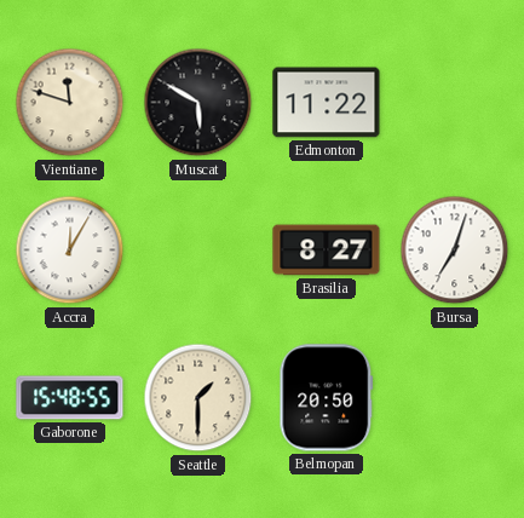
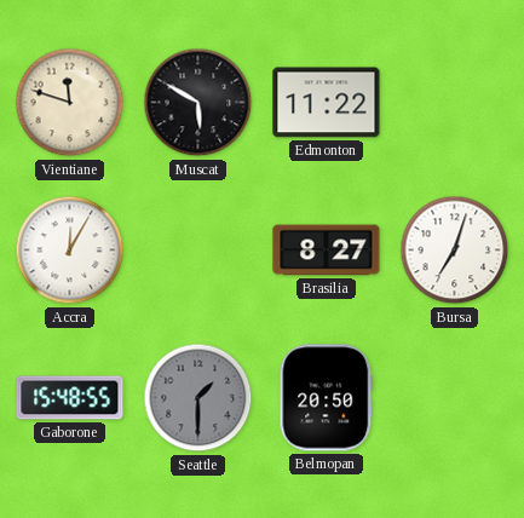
Seattle dial: cream -> grey
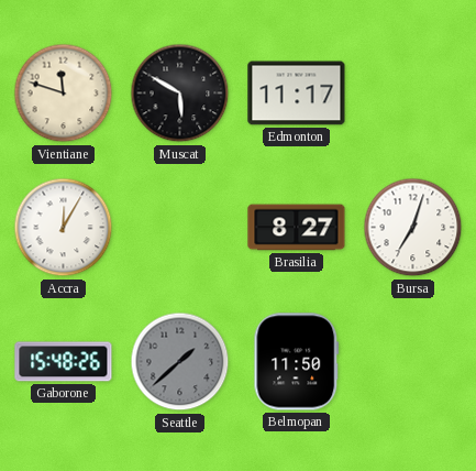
Edmonton: 11:22 -> 11:17
Gaborone: 15:48:55 -> 15:48:26
Seattle: 1:30 -> 1:38
Belmopan: 20:50 -> 11:50
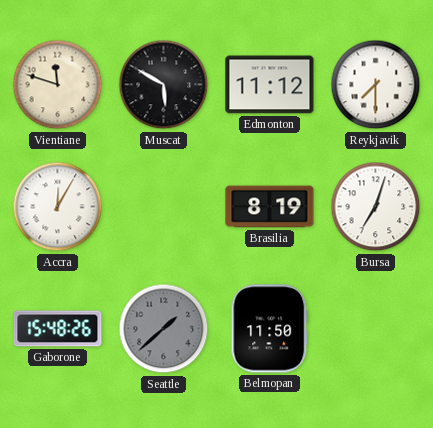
Edmonton: 11:17 -> 11:12
Reykjavik: none -> 7:30
Brasilia: 8:27 -> 8:19
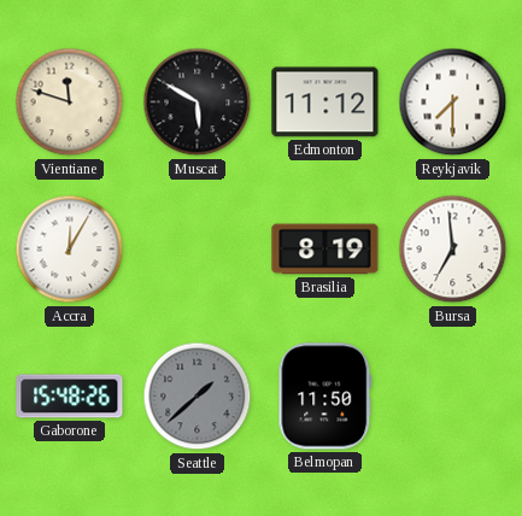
Bursa: 7:03 -> 6:59
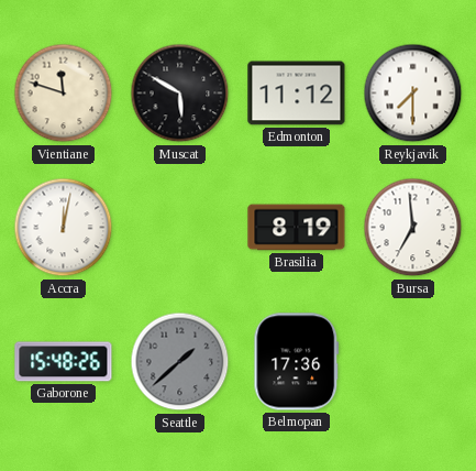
Accra: 12:05 -> 12:02
Belmopan: 11:50 -> 17:36
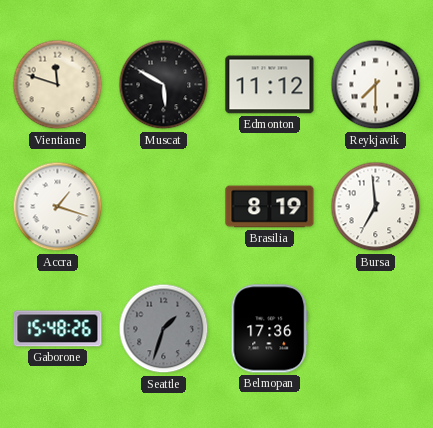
Accra: 12:02 -> 1:18
Seattle: 1:38 -> 1:33
